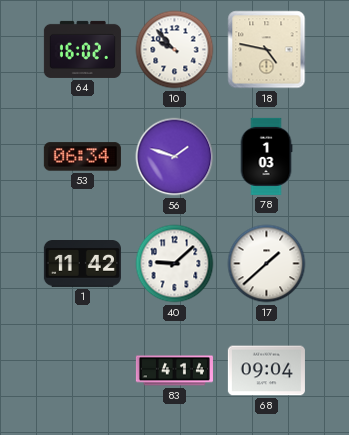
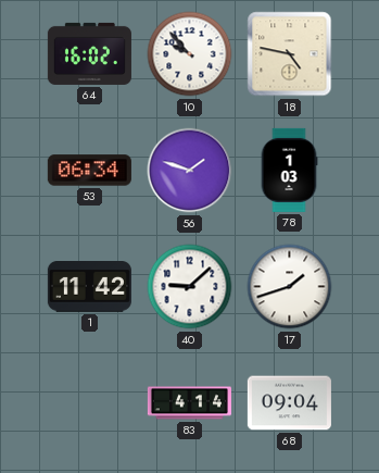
17: 1:38 -> 1:42
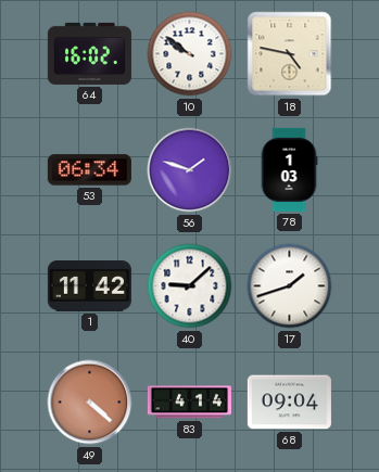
10: 9:53 -> 9:51
49: none -> 4:22
